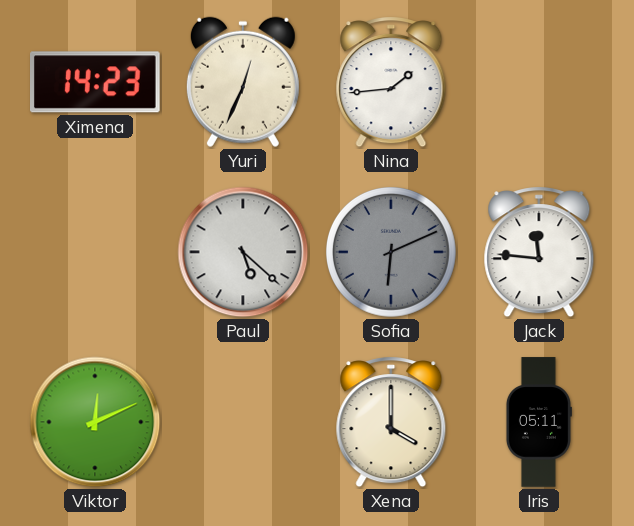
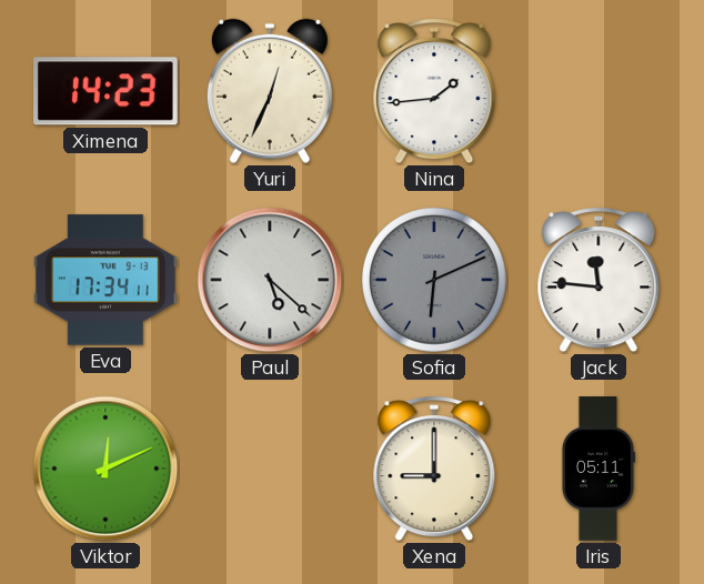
Eva: none -> 17:34
Xena: 4:00 -> 9:00
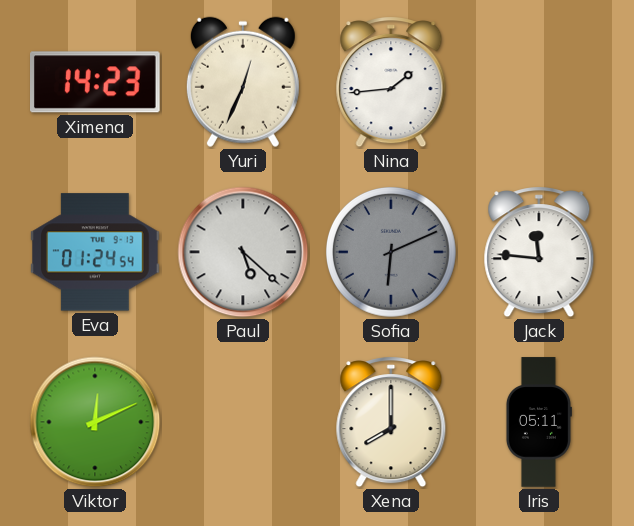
Eva: 17:34 -> 01:24
Xena: 9:00 -> 8:00
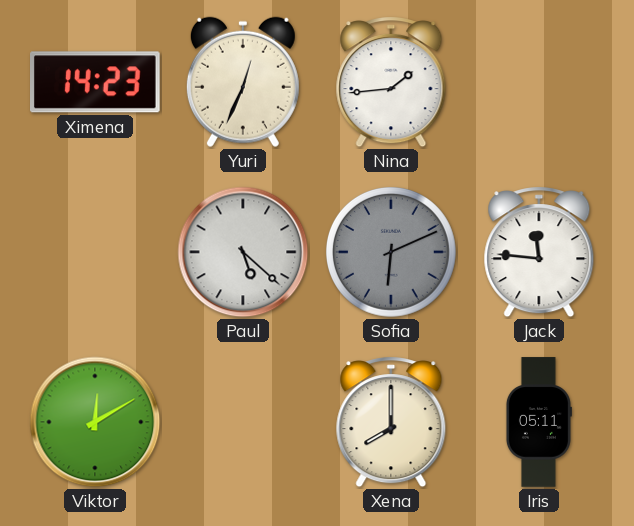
Eva: 01:24 -> none
Viktor: 12:11 -> 12:10
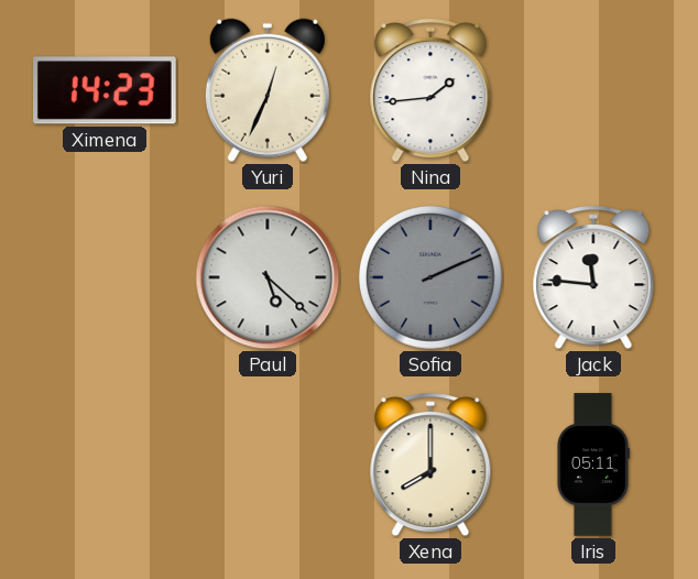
Sofia: 6:11 -> 2:11
Viktor: 12:10 -> none
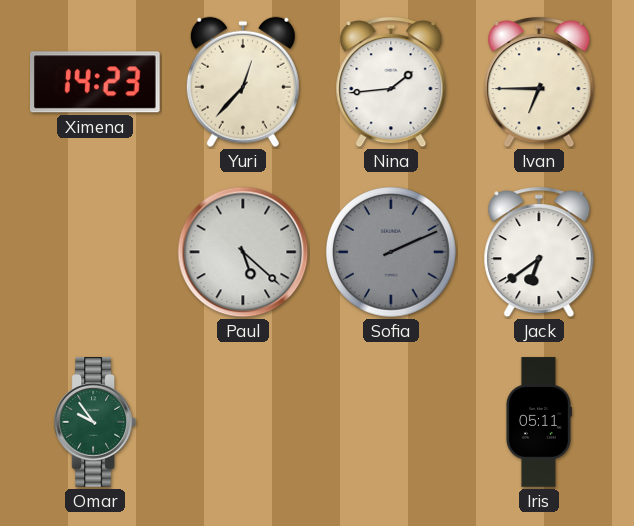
Yuri: 12:34 -> 12:37
Ivan: none -> 6:45
Jack: 11:46 -> 6:39
Omar: none -> 9:54
Xena: 8:00 -> none
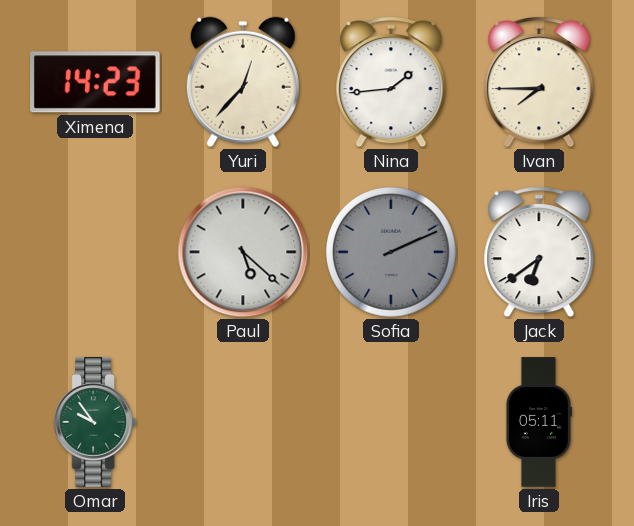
Ivan: 6:45 -> 7:45
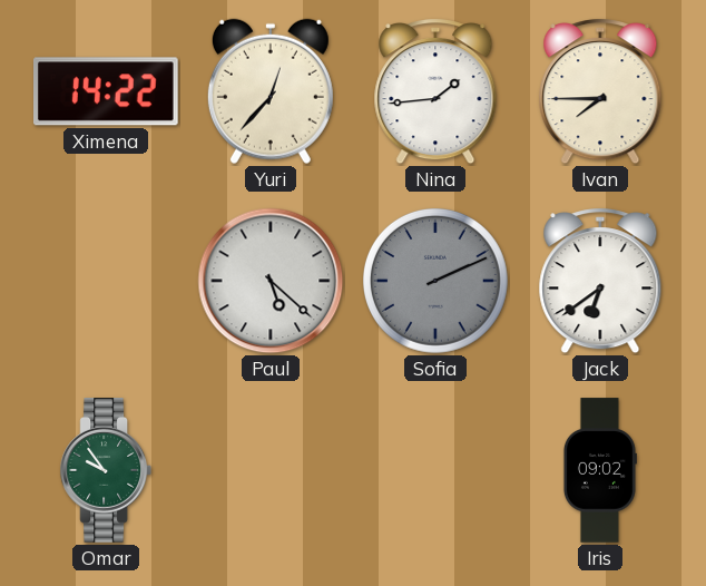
Ximena: 14:23 -> 14:22
Iris: 05:11 -> 09:02
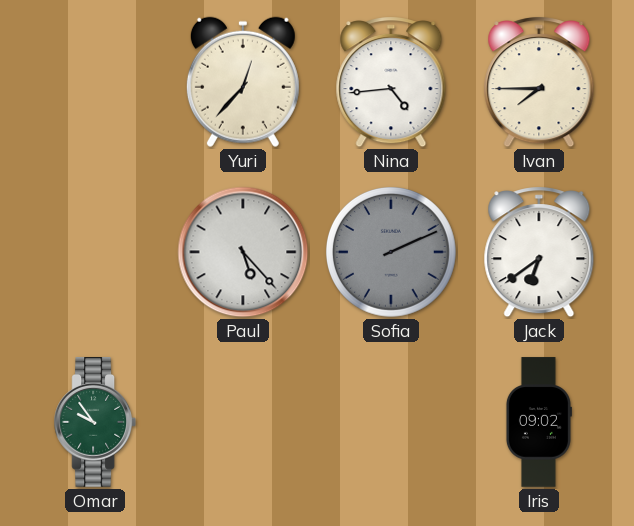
Ximena: 14:22 -> none
Nina: 1:44 -> 4:44
Paul: 5:22 -> 5:23
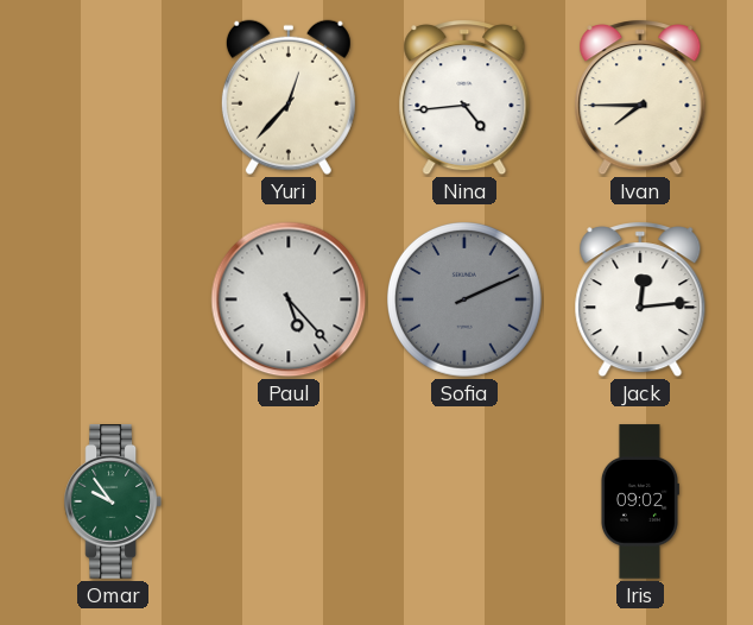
Jack: 6:39 -> 12:14
